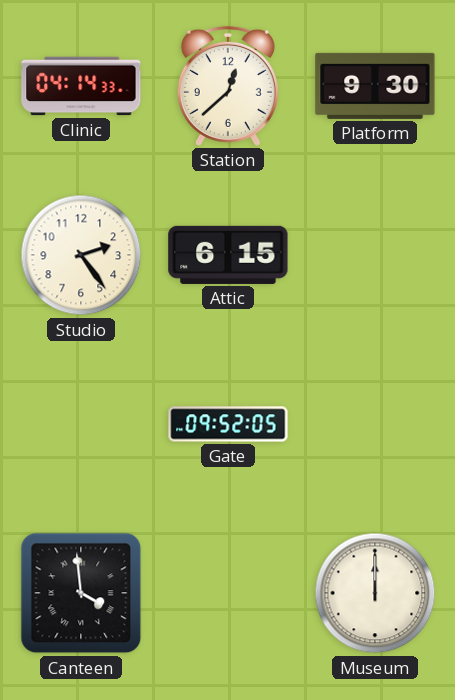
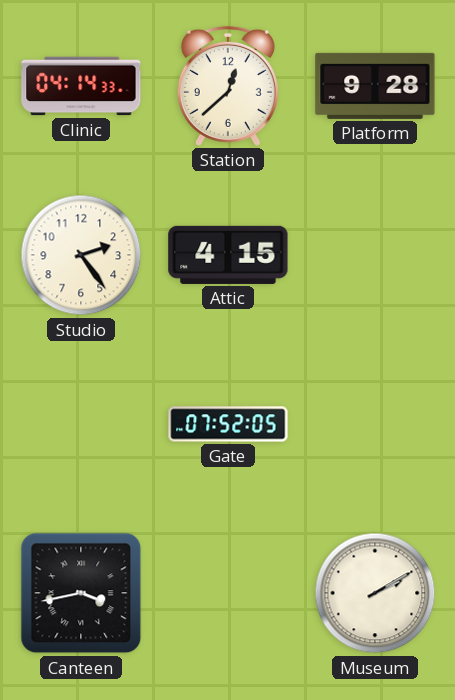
Platform: 9:30 -> 9:28
Attic: 6:15 -> 4:15
Gate: 09:52 -> 07:52
Canteen: 3:59 -> 3:43
Museum: 12:00 -> 2:10
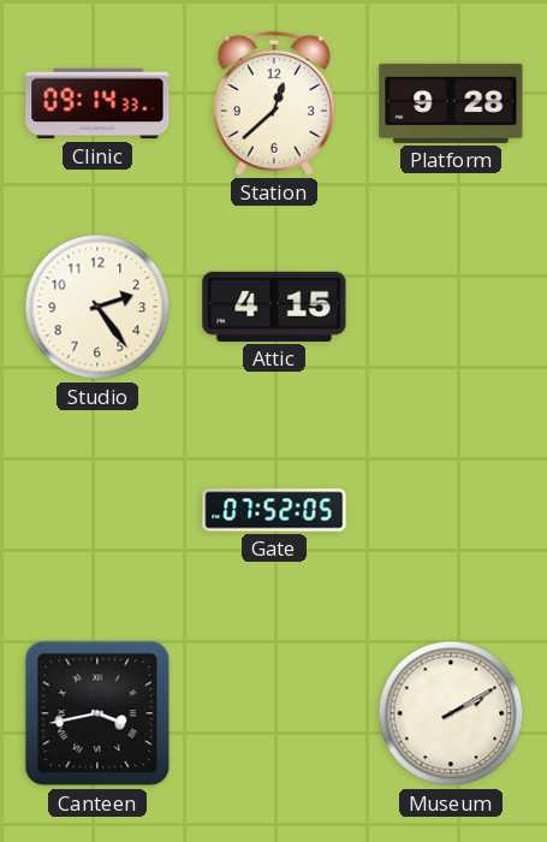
Clinic: 04:14 -> 09:14
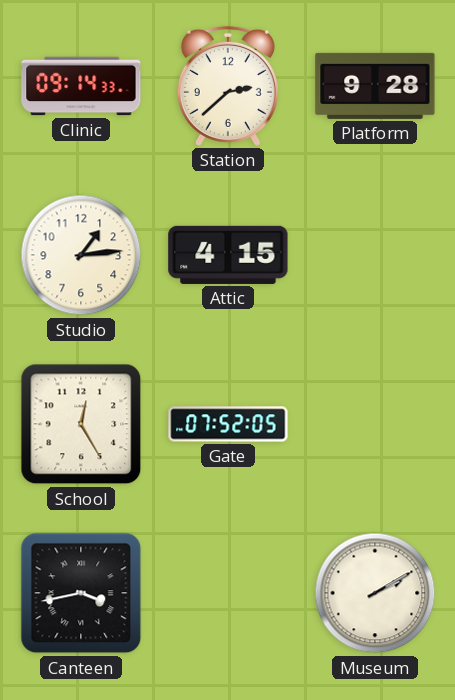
Station: 12:38 -> 2:38
Studio: 2:24 -> 1:14
School: none -> 12:25
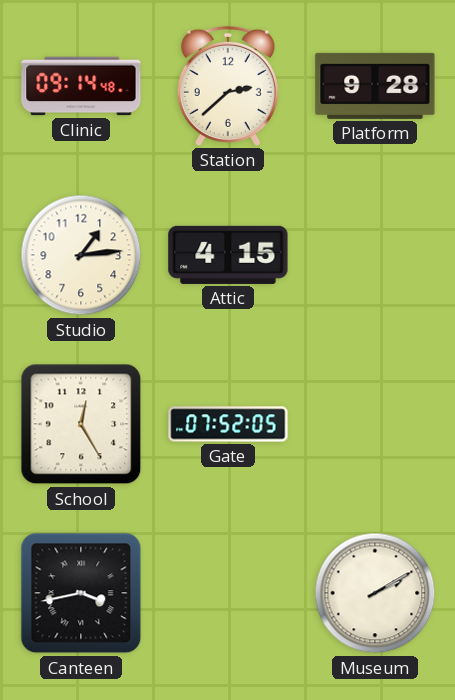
Clinic: 09:14:33 -> 09:14:48
